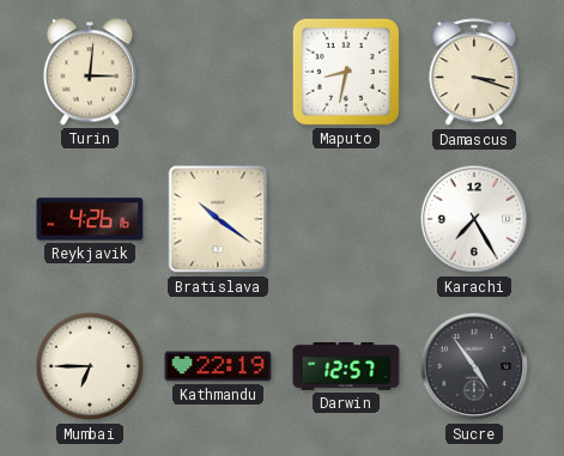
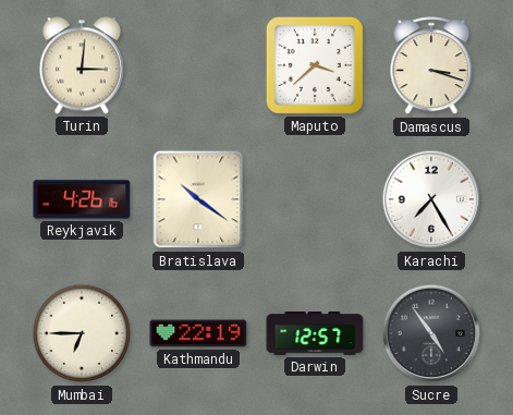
Maputo: 8:32 -> 3:38
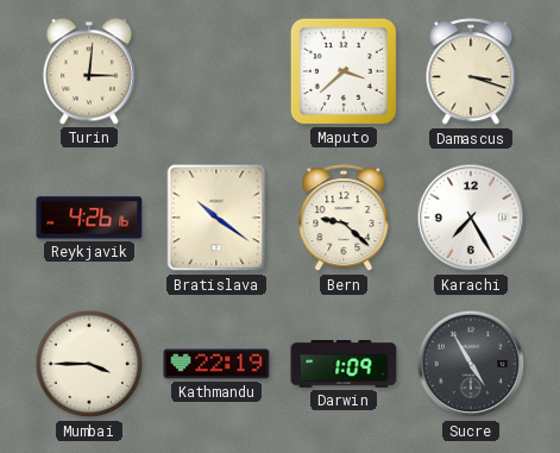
Bern: none -> 9:22
Mumbai: 6:45 -> 3:45
Darwin: 12:57 -> 1:09
Sucre: 4:54 -> 4:55
